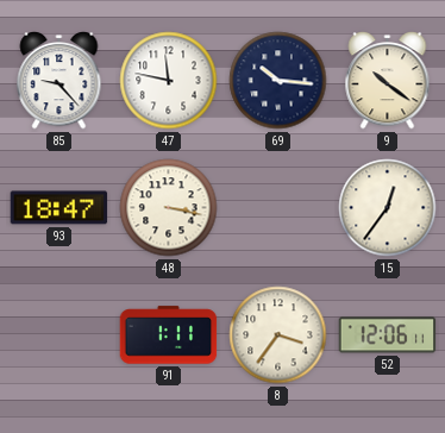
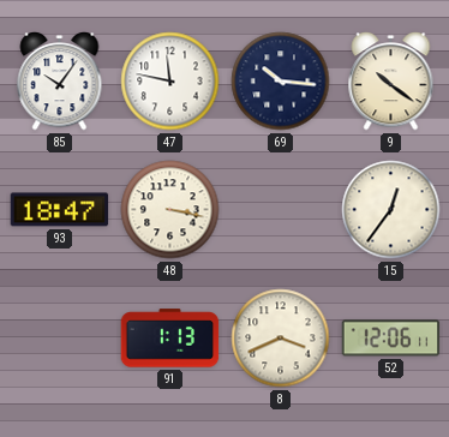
85: 9:23 -> 10:06
91: 1:11 -> 1:13
8: 3:36 -> 3:41
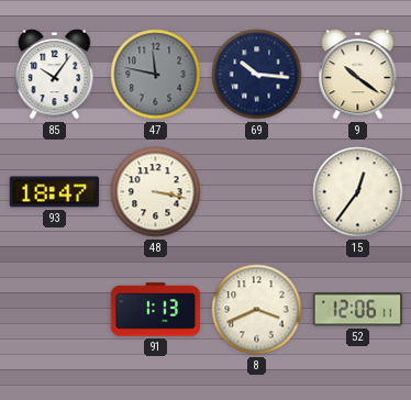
47 dial: white -> grey
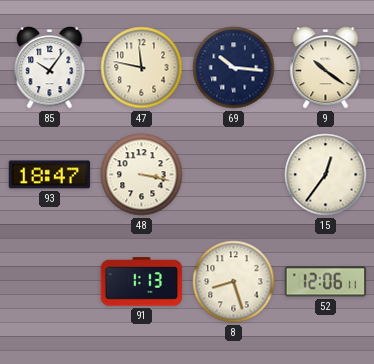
47 dial: grey -> cream
8: 3:41 -> 8:27
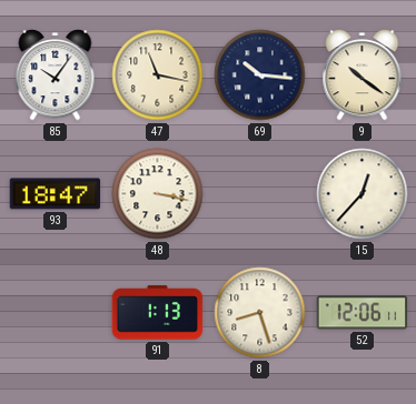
47: 11:47 -> 11:17
15: 12:36 -> 12:37
